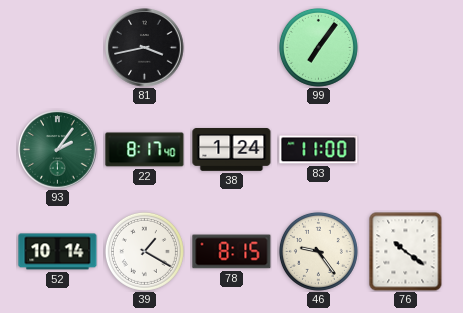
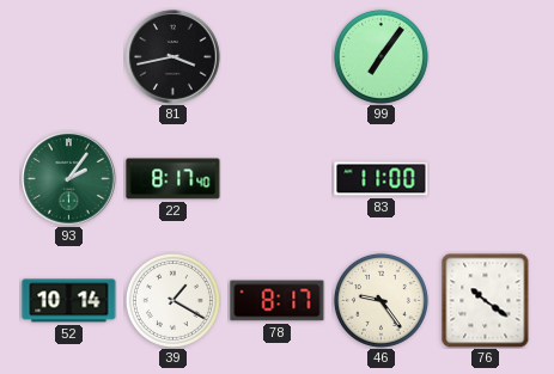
38: 1:24 -> none
78: 8:15 -> 8:17
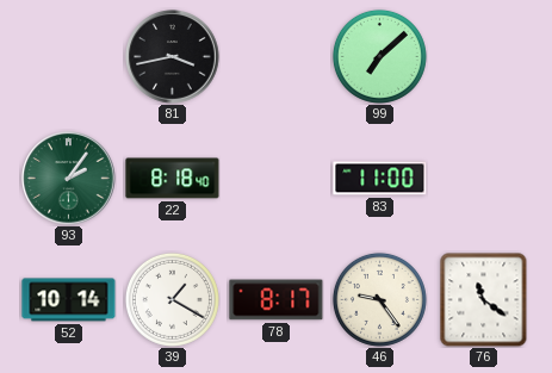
99: 7:06 -> 7:08
22: 8:17 -> 8:18
76: 10:21 -> 11:21
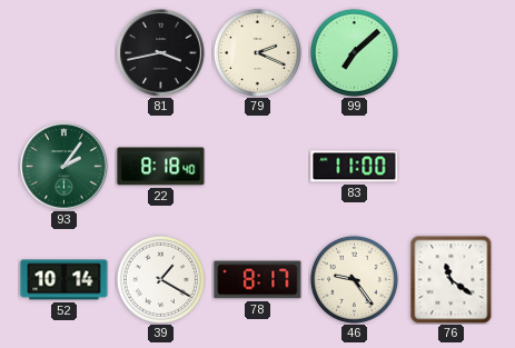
79: none -> 2:19
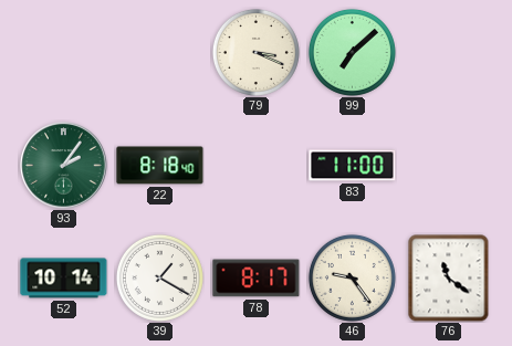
81: 3:43 -> none
79: 2:19 -> 3:19
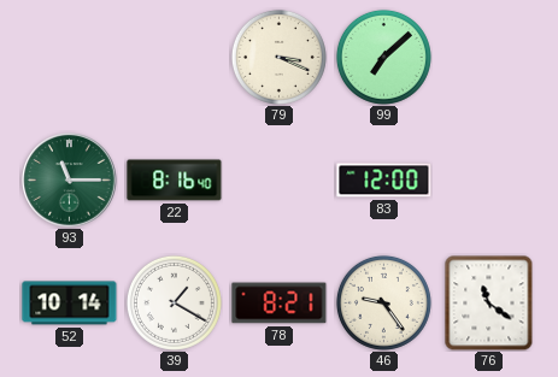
93: 2:06 -> 11:15
22: 8:18 -> 8:16
83: 11:00 -> 12:00
78: 8:17 -> 8:21
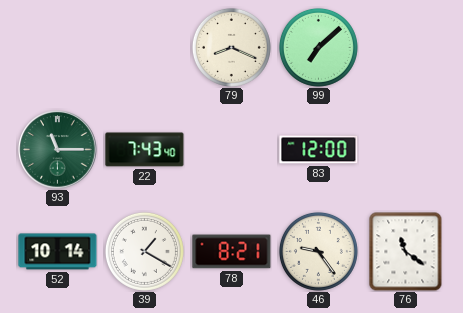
79: 3:19 -> 8:19
22: 8:16 -> 7:43
